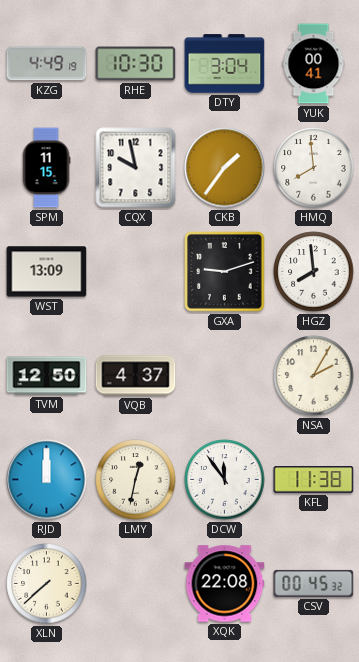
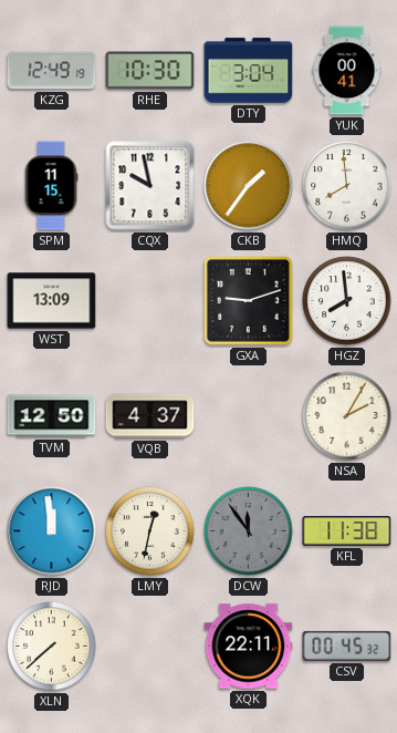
KZG: 4:49 -> 12:49
RJD: 12:00 -> 11:59
DCW dial: white -> grey
XQK: 22:08 -> 22:11
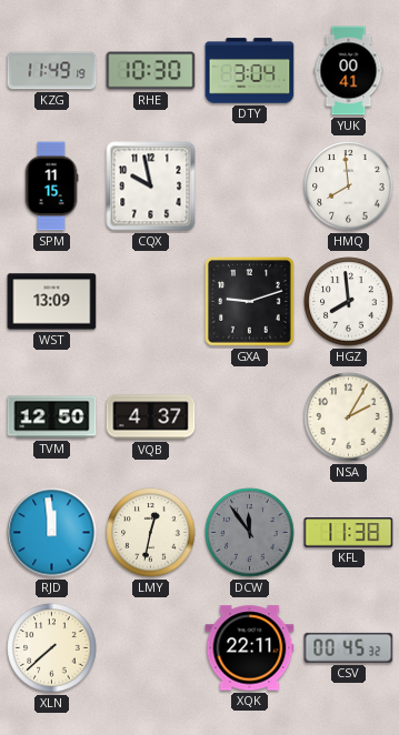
KZG: 12:49 -> 11:49
CKB: 1:36 -> none
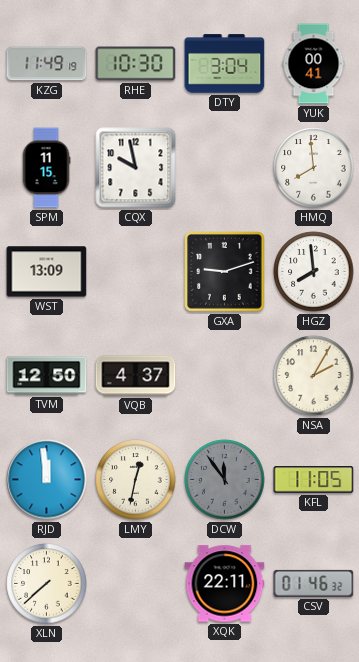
KFL: 11:38 -> 11:05
CSV: 00:45 -> 01:46
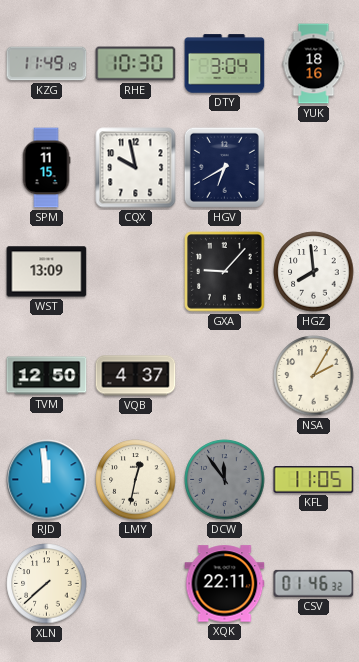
YUK: 00:41 -> 18:16
HGV: none -> 6:40
HMQ: 7:59 -> none
GXA: 9:12 -> 9:07
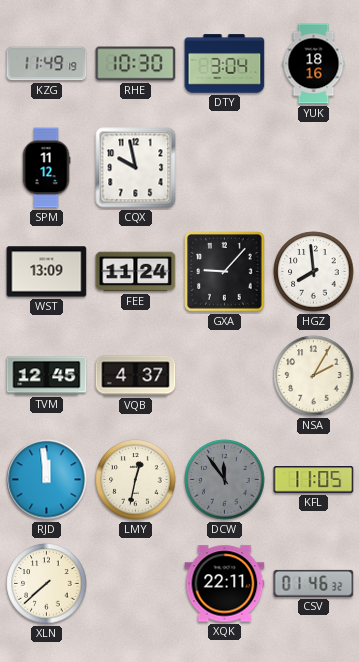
SPM: 11:15 -> 11:12
HGV: 6:40 -> none
FEE: none -> 11:24
TVM: 12:50 -> 12:45
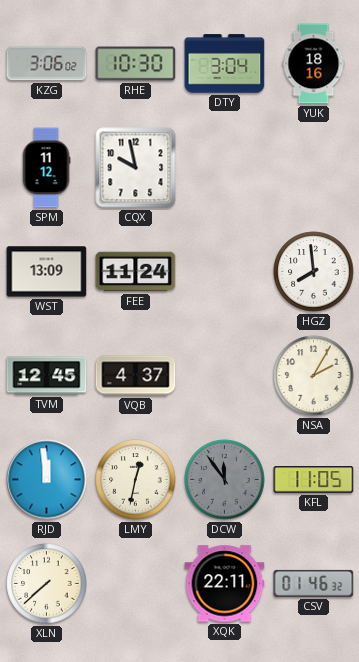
KZG: 11:49 -> 3:06
GXA: 9:07 -> none
